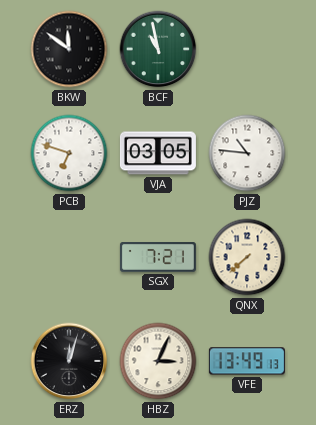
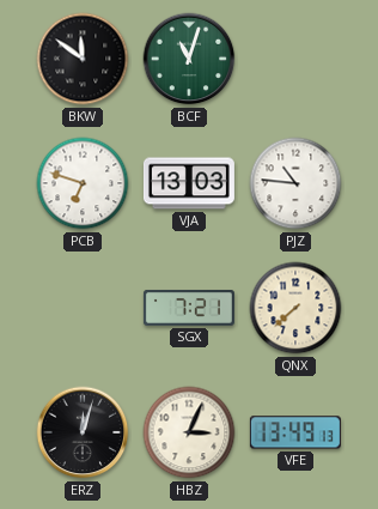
BCF: 10:58 -> 11:03
VJA: 03:05 -> 13:03
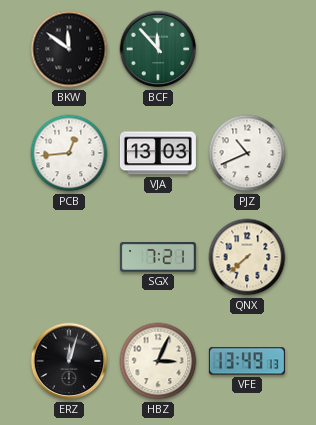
BCF: 11:03 -> 11:53
PCB: 6:48 -> 12:44
PJZ: 10:46 -> 10:41
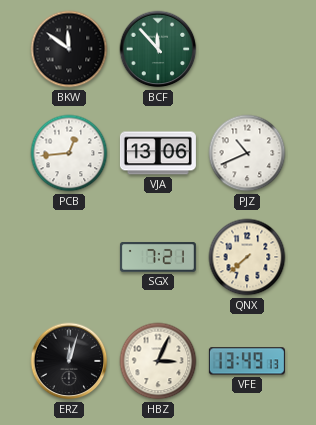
VJA: 13:03 -> 13:06
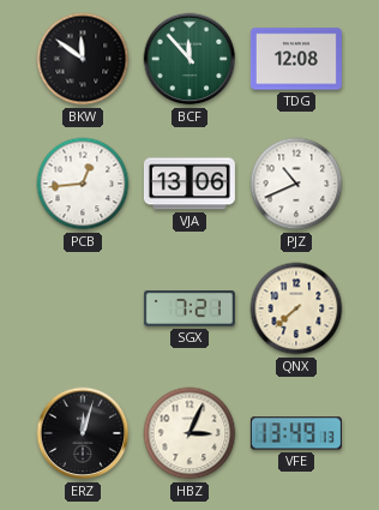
TDG: none -> 12:08
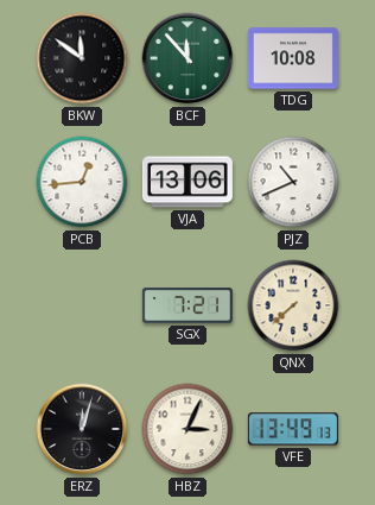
TDG: 12:08 -> 10:08
